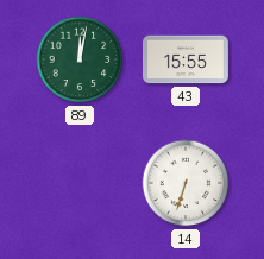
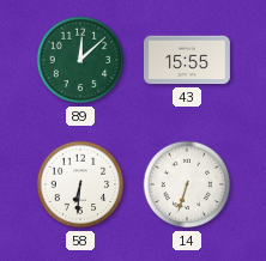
89: 12:02 -> 12:08
58: none -> 6:31
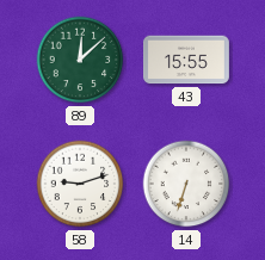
58: 6:31 -> 9:12
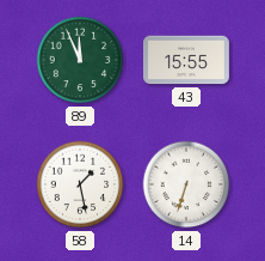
89: 12:08 -> 11:56
58: 9:12 -> 1:28
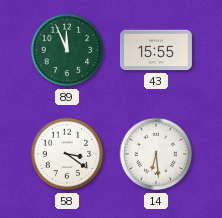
58: 1:28 -> 3:21
14: 6:33 -> 6:29
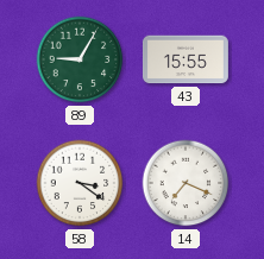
89: 11:56 -> 9:05
14: 6:29 -> 7:19
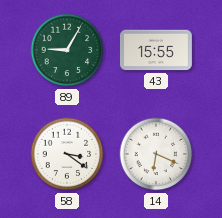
14: 7:19 -> 6:19
